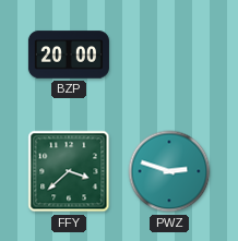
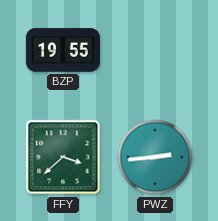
BZP: 20:00 -> 19:55
PWZ: 2:48 -> 2:44
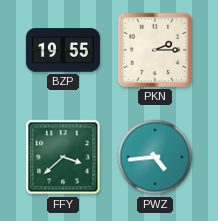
PKN: none -> 2:15
PWZ: 2:44 -> 4:44
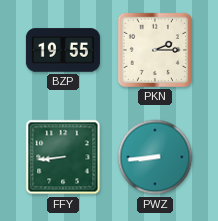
FFY: 3:38 -> 8:44
PWZ: 4:44 -> 8:44
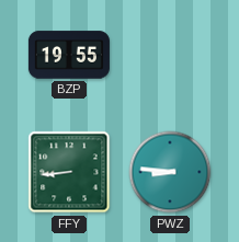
PKN: 2:15 -> none
PWZ: 8:44 -> 8:46
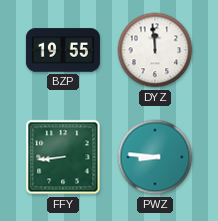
DYZ: none -> 11:59
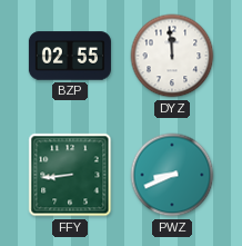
BZP: 19:55 -> 02:55
PWZ: 8:46 -> 8:41
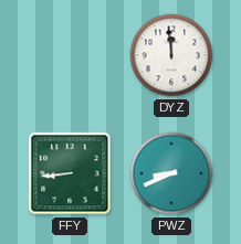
BZP: 02:55 -> none
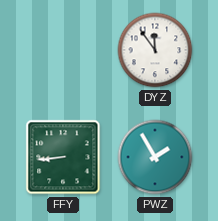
DYZ: 11:59 -> 11:54
PWZ: 8:41 -> 1:55
